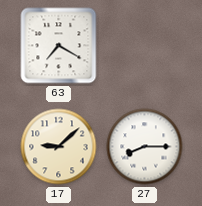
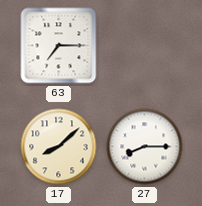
63: 7:20 -> 7:15
17: 9:08 -> 8:08
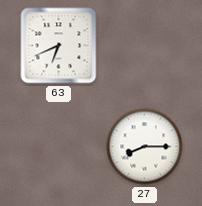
63: 7:15 -> 6:41
17: 8:08 -> none
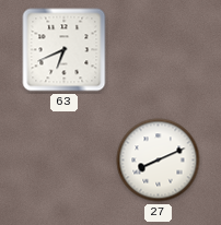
27: 8:15 -> 8:11
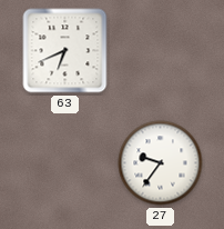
27: 8:11 -> 9:36
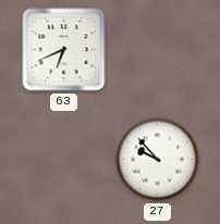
27: 9:36 -> 9:53
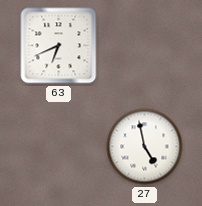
27: 9:53 -> 4:58
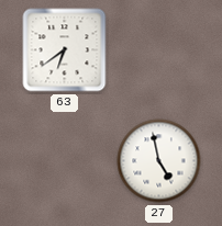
63: 6:41 -> 6:39
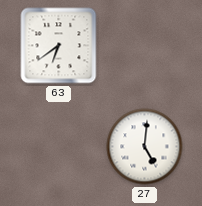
27: 4:58 -> 5:01
